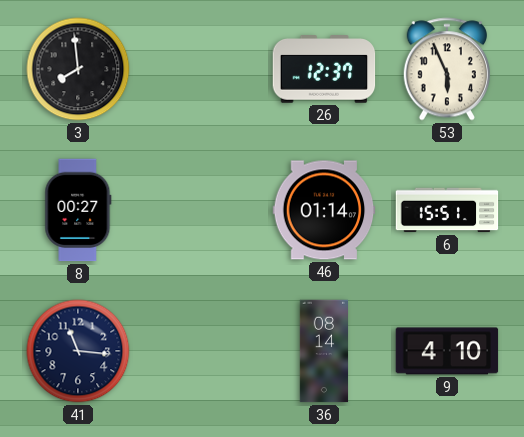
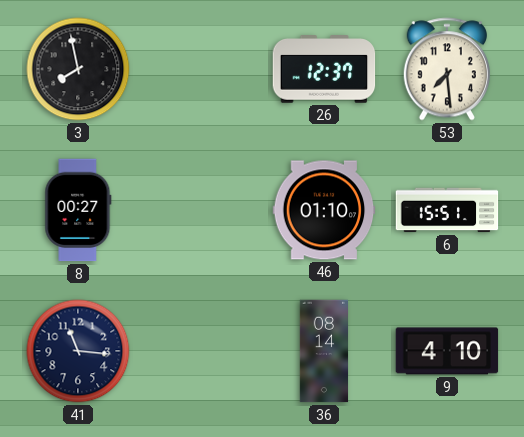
3: 7:59 -> 7:58
53: 5:56 -> 7:29
46: 01:14 -> 01:10
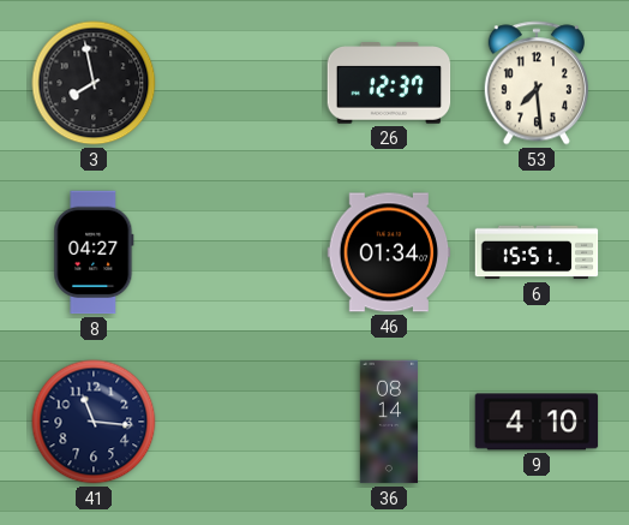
8: 00:27 -> 04:27
46: 01:10 -> 01:34
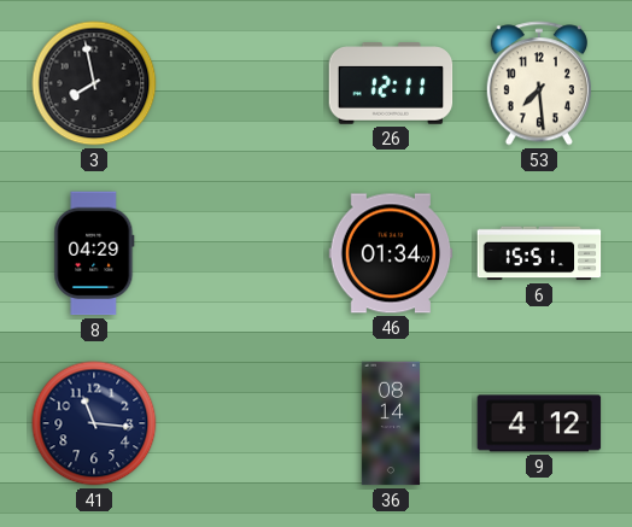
26: 12:37 -> 12:11
8: 04:27 -> 04:29
9: 4:10 -> 4:12
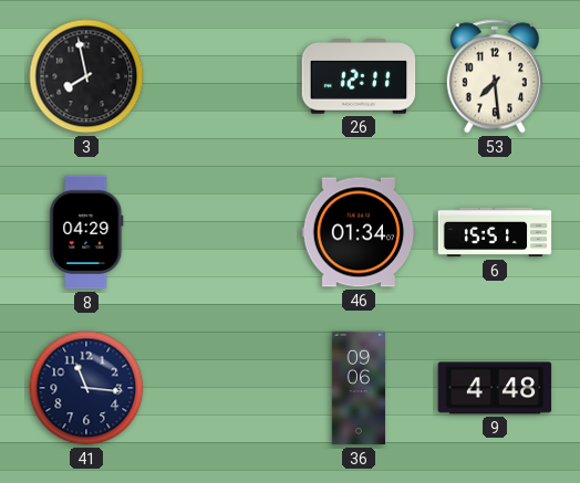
36: 08:14 -> 09:06
9: 4:12 -> 4:48
